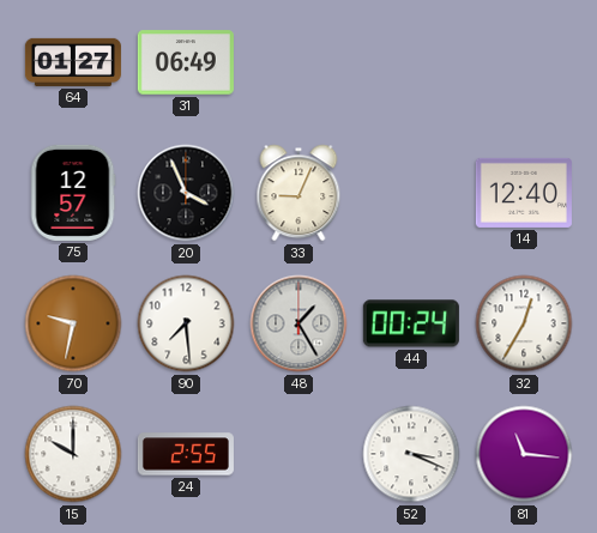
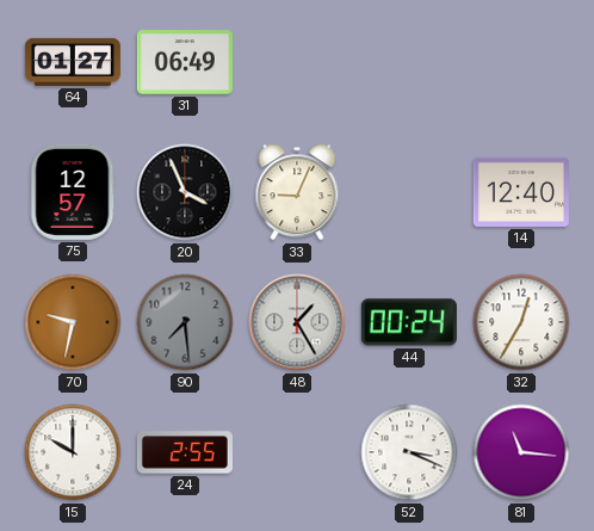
90 dial: white -> grey
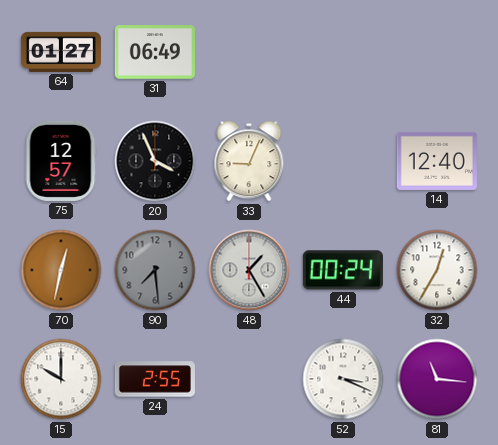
70: 9:32 -> 12:32
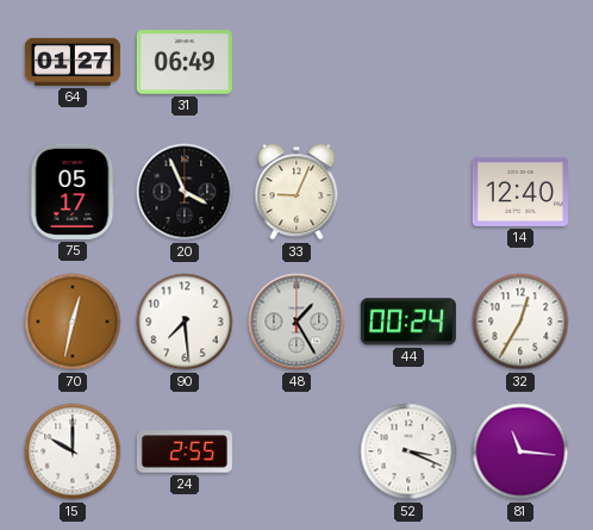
75: 12:57 -> 05:17
90 dial: grey -> white
